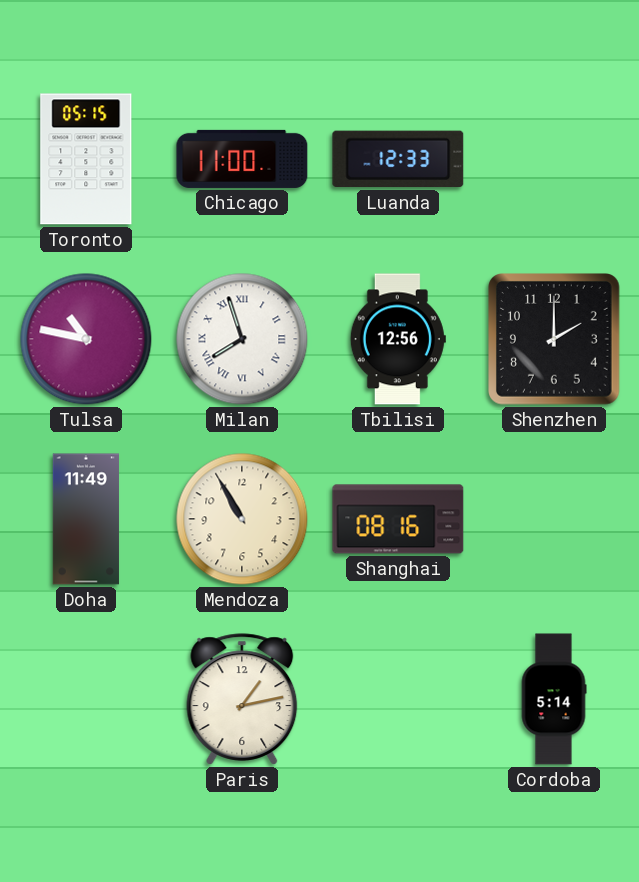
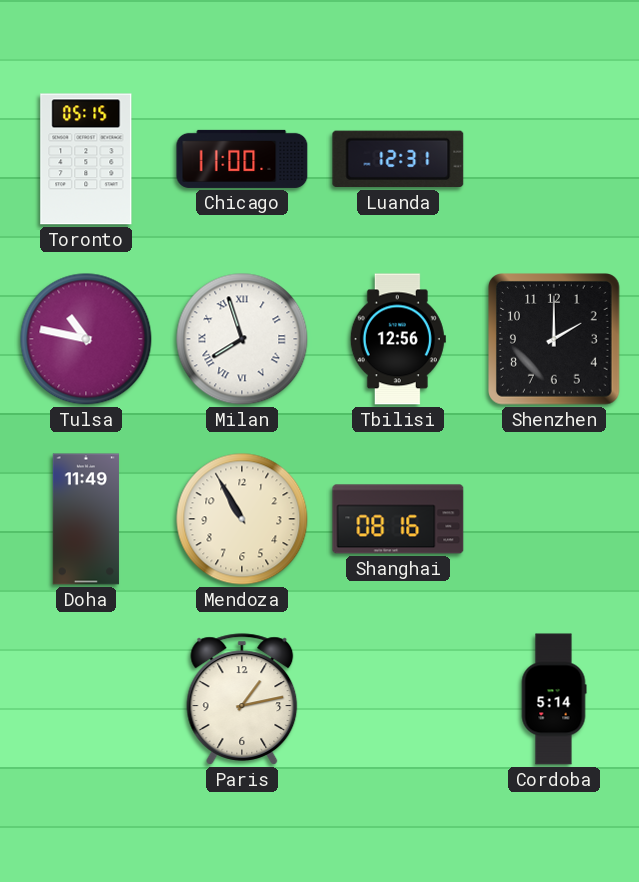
Luanda: 12:33 -> 12:31
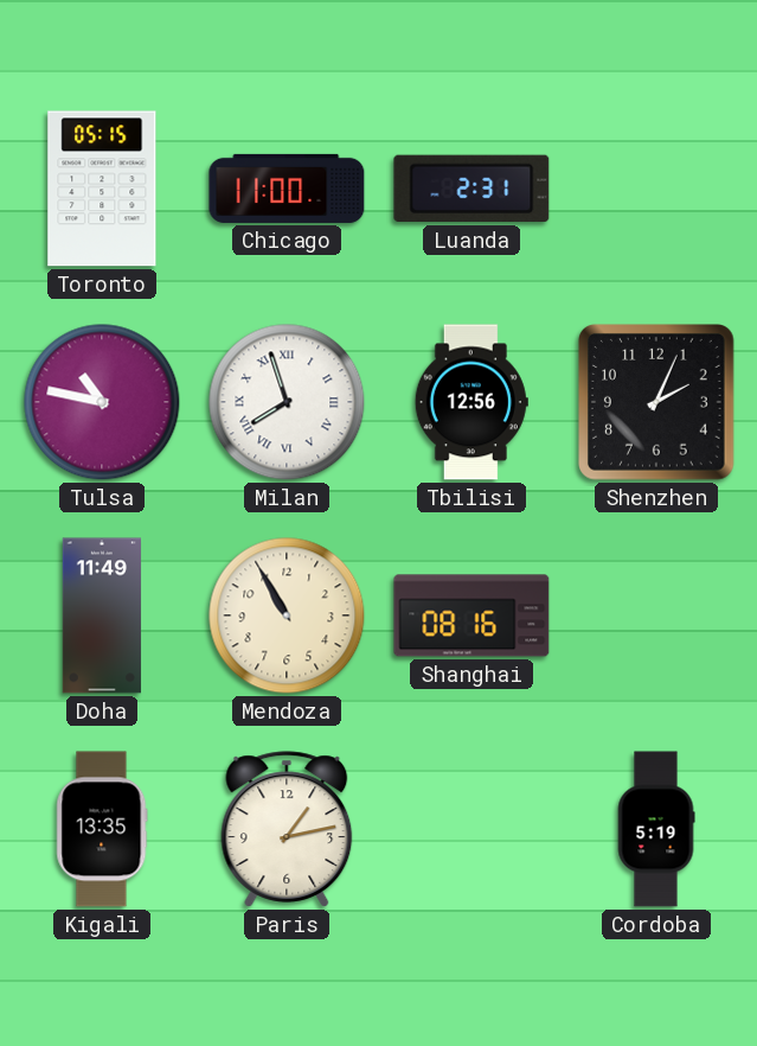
Luanda: 12:31 -> 2:31
Shenzhen: 2:00 -> 2:04
Kigali: none -> 13:35
Cordoba: 5:14 -> 5:19
